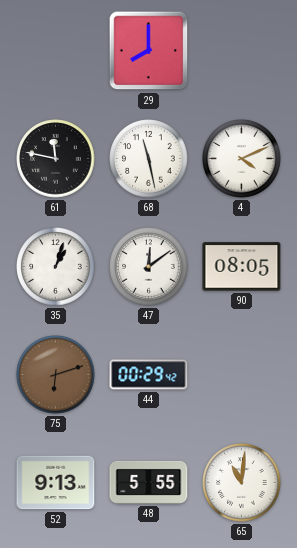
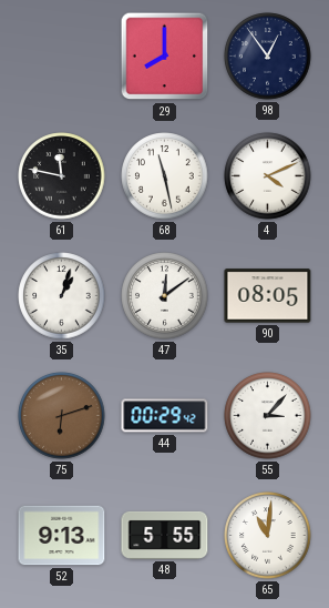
98: none -> 12:54
55: none -> 3:07
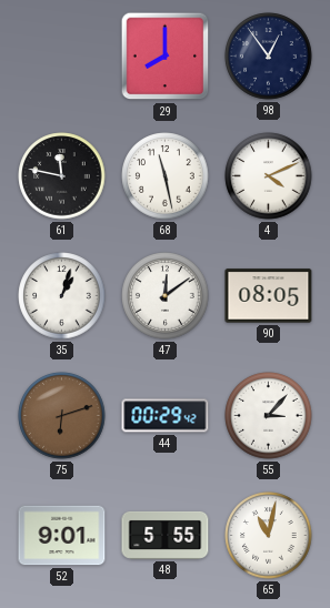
52: 9:13 -> 9:01
65: 11:01 -> 11:02
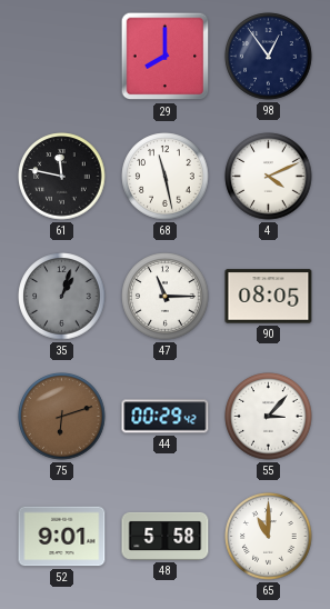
35 dial: white -> grey
47: 12:09 -> 11:15
48: 5:55 -> 5:58
65: 11:02 -> 11:00
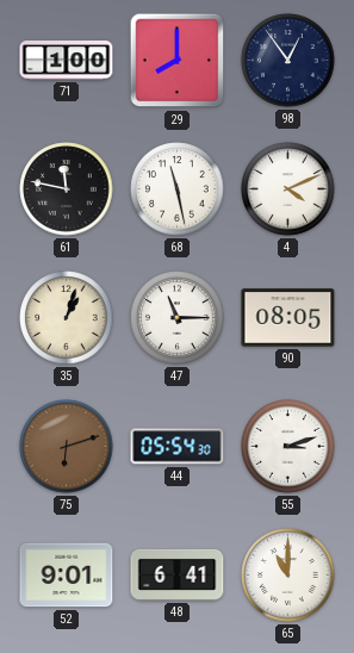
71: none -> 1:00
35 dial: grey -> cream
44: 00:29 -> 05:54
55: 3:07 -> 3:12
48: 5:58 -> 6:41
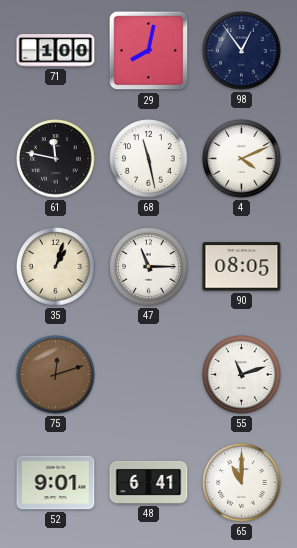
29: 8:00 -> 8:02
75: 6:12 -> 12:12
44: 05:54 -> none
55: 3:12 -> 11:12
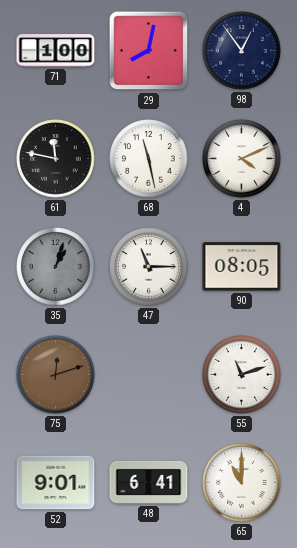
35 dial: cream -> grey
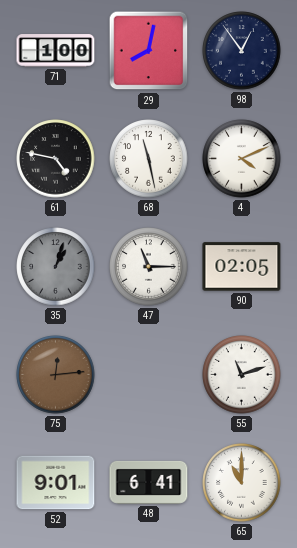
61: 11:47 -> 4:47
90: 08:05 -> 02:05
75: 12:12 -> 12:14
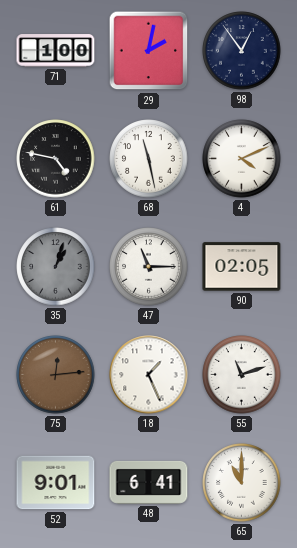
29: 8:02 -> 2:02
18: none -> 1:26
